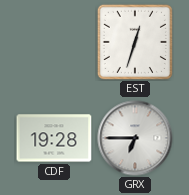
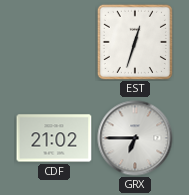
CDF: 19:28 -> 21:02
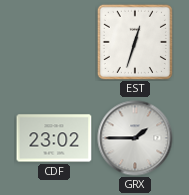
CDF: 21:02 -> 23:02
GRX: 6:45 -> 1:45
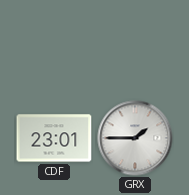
EST: 12:33 -> none
CDF: 23:02 -> 23:01
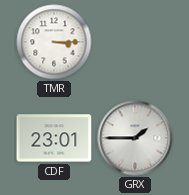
TMR: none -> 3:15
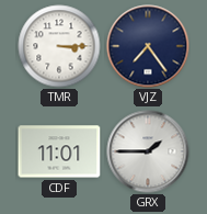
VJZ: none -> 7:24
CDF: 23:01 -> 11:01
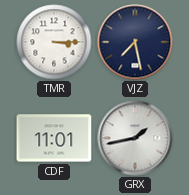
VJZ: 7:24 -> 7:28
GRX: 1:45 -> 1:43
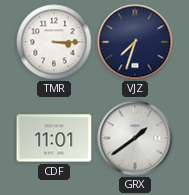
VJZ: 7:28 -> 7:33
GRX: 1:43 -> 1:39
